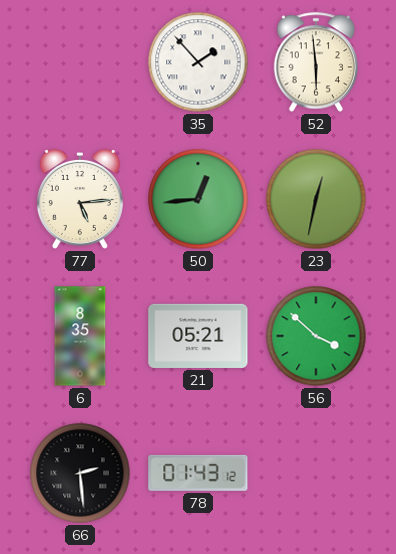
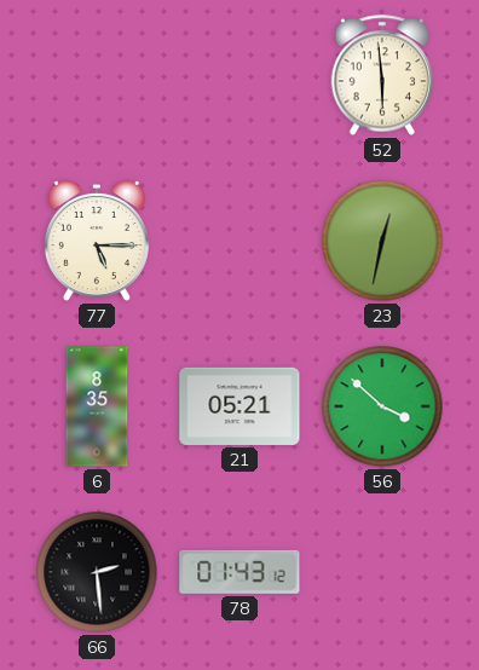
35: 1:53 -> none
77: 5:14 -> 5:15
50: 12:44 -> none
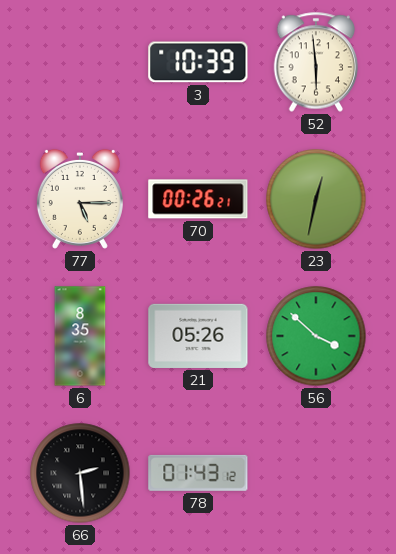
3: none -> 10:39
70: none -> 00:26
21: 05:21 -> 05:26
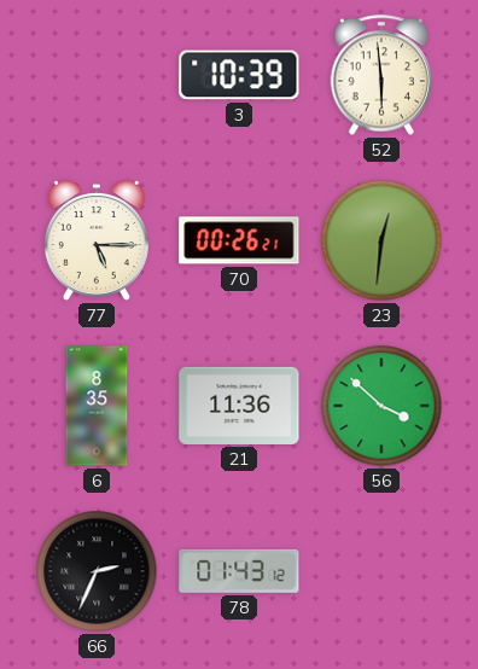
23: 12:32 -> 12:31
21: 05:26 -> 11:36
66: 2:29 -> 2:34
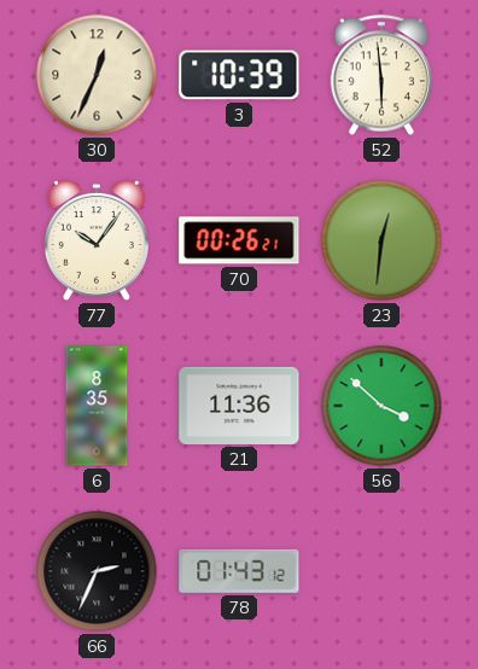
30: none -> 12:34
77: 5:15 -> 10:06
